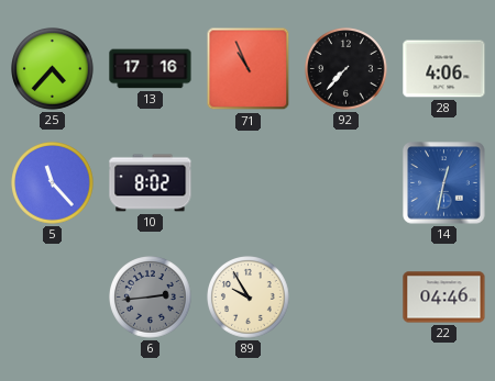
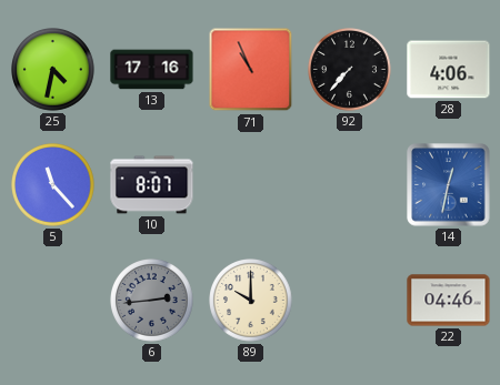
25: 4:37 -> 4:32
10: 8:02 -> 8:07
89: 9:55 -> 10:00
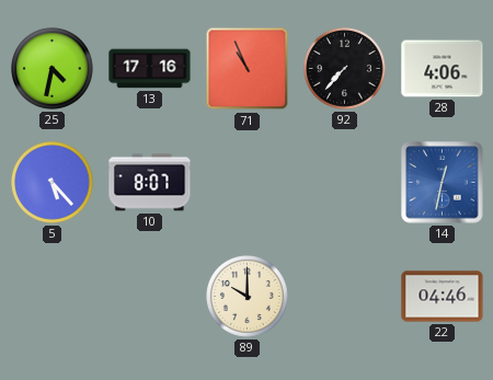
5: 11:23 -> 5:23
6: 2:44 -> none
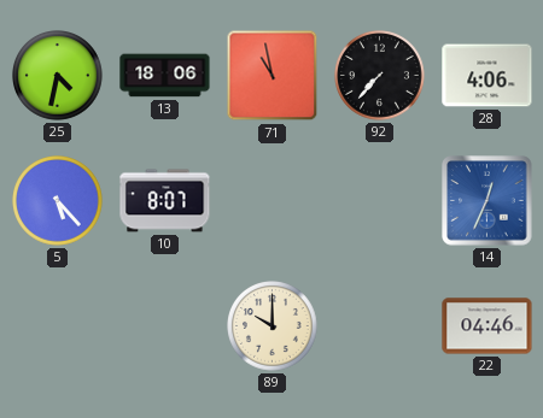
13: 17:16 -> 18:06
71: 10:56 -> 10:58
14: 12:32 -> 12:34
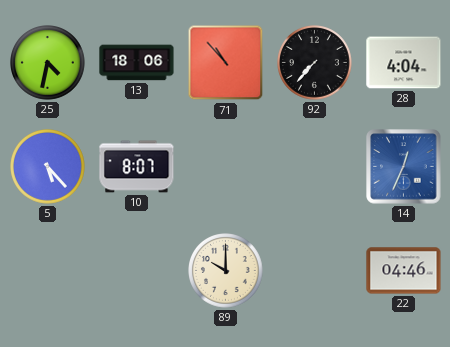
71: 10:58 -> 10:53
28: 4:06 -> 4:04
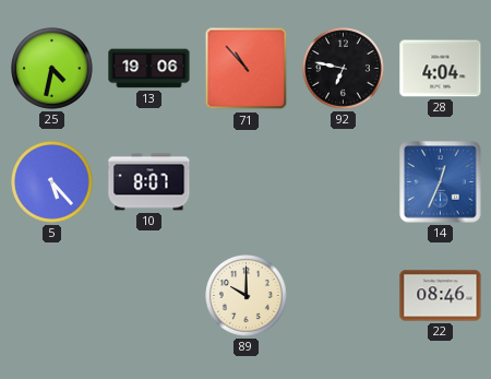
13: 18:06 -> 19:06
92: 7:37 -> 6:47
22: 04:46 -> 08:46
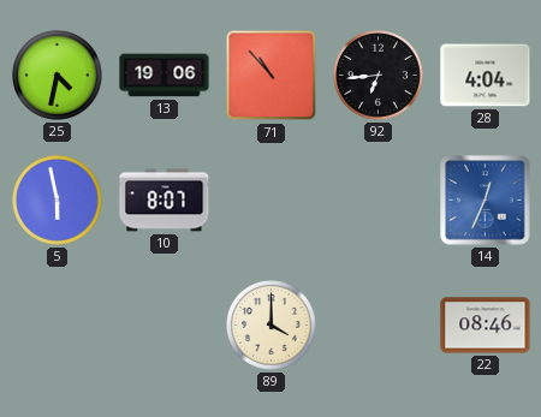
92: 6:47 -> 6:44
5: 5:23 -> 5:58
89: 10:00 -> 4:00
